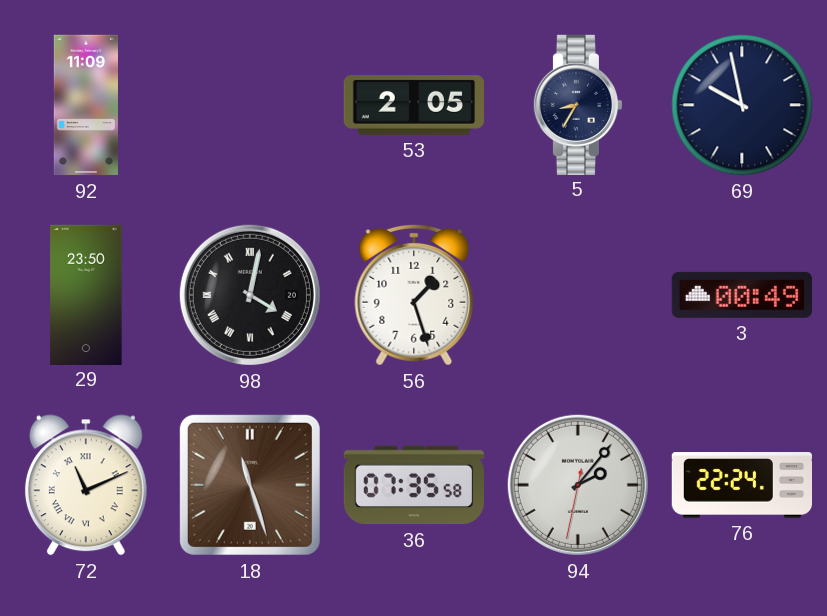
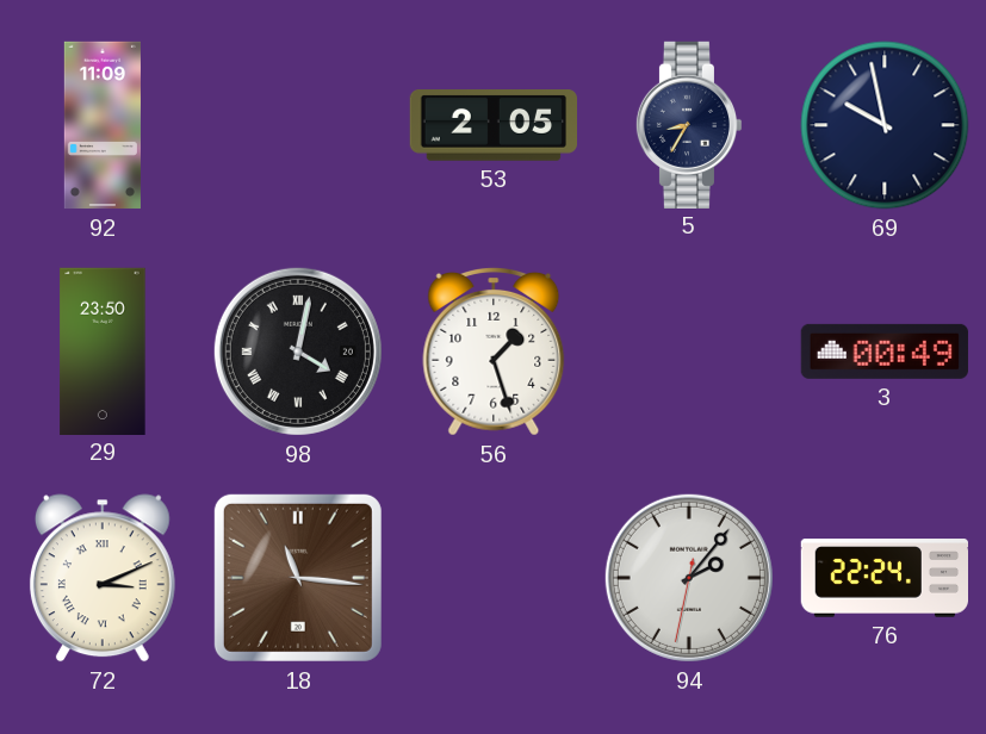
72: 11:11 -> 3:11
18: 11:27 -> 11:16
36: 07:35 -> none
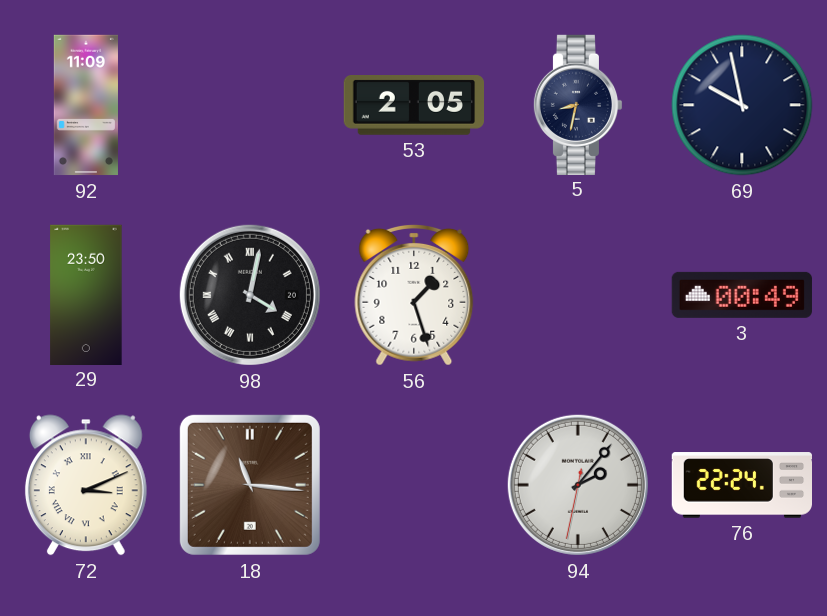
5: 8:35 -> 8:32
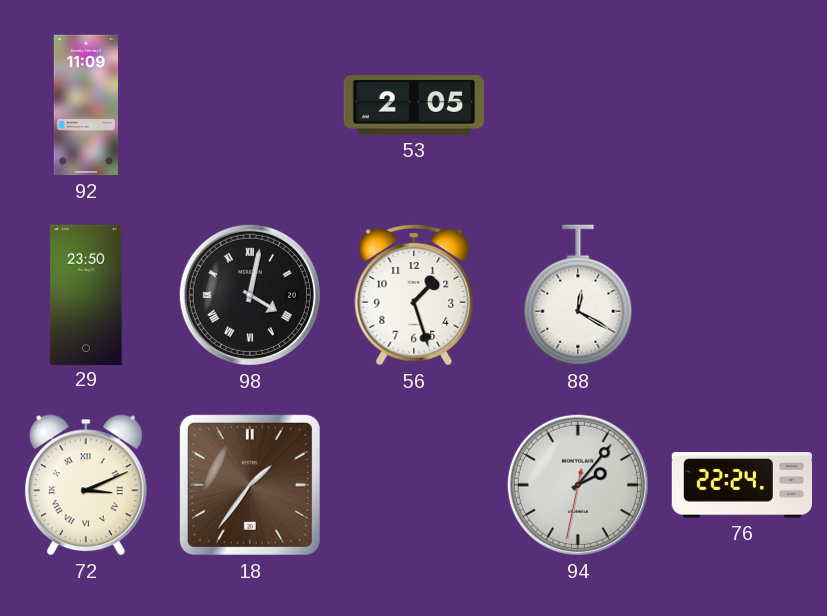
5: 8:32 -> none
69: 9:58 -> none
88: none -> 12:20
3: 00:49 -> none
18: 11:16 -> 1:36
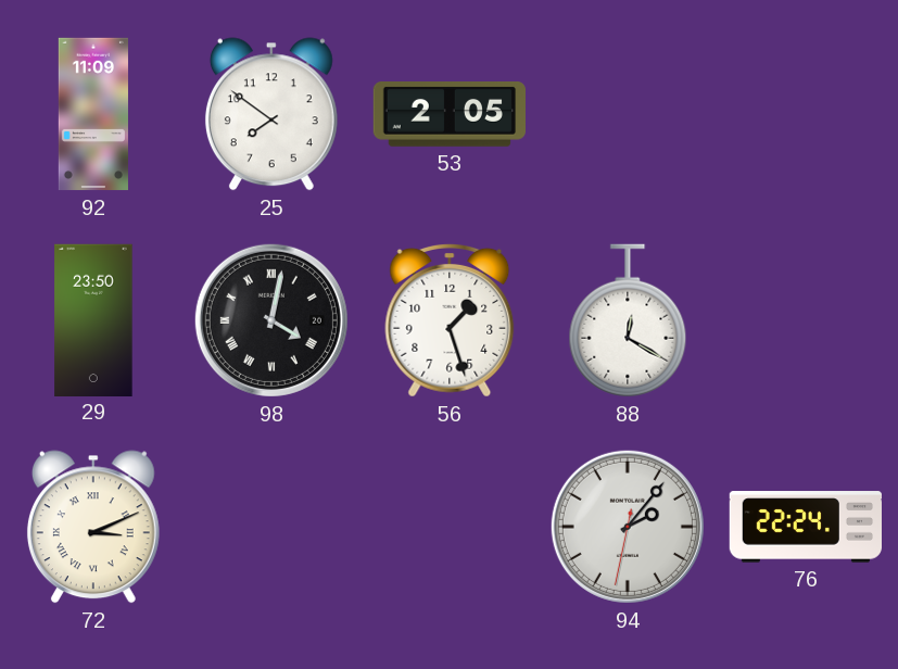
25: none -> 7:51
18: 1:36 -> none
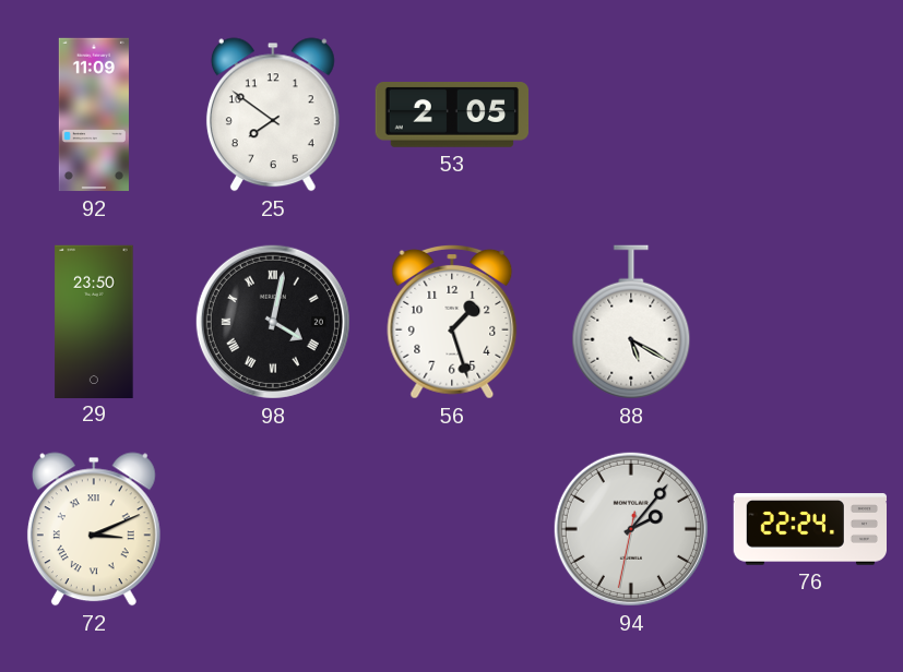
88: 12:20 -> 5:20
